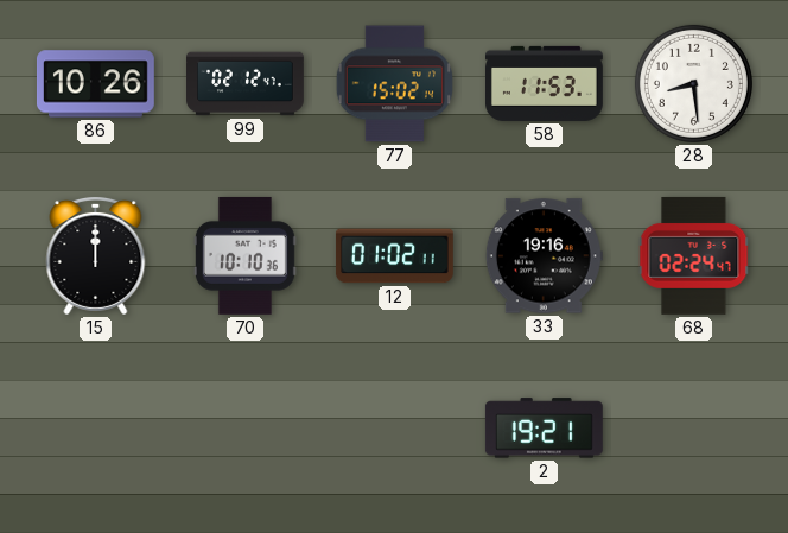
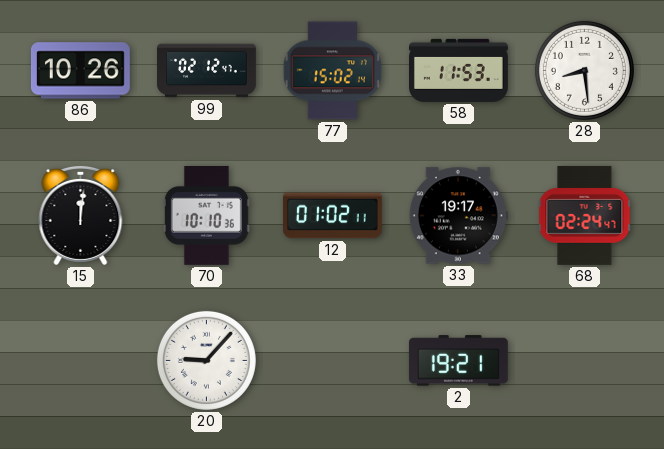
15: 12:00 -> 12:01
33: 19:16 -> 19:17
20: none -> 9:07
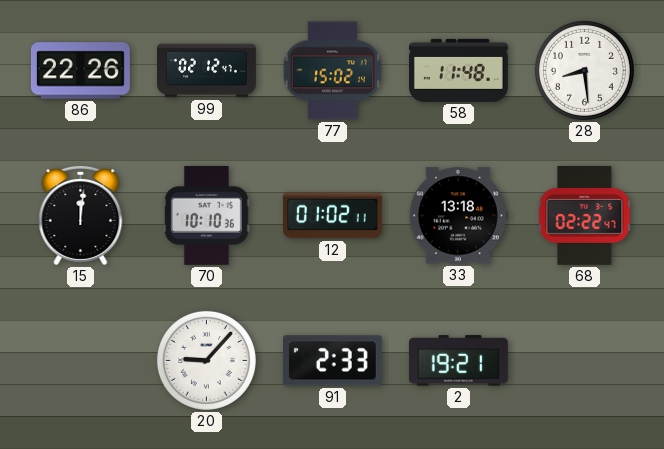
86: 10:26 -> 22:26
58: 11:53 -> 11:48
33: 19:17 -> 13:18
68: 02:24 -> 02:22
91: none -> 2:33
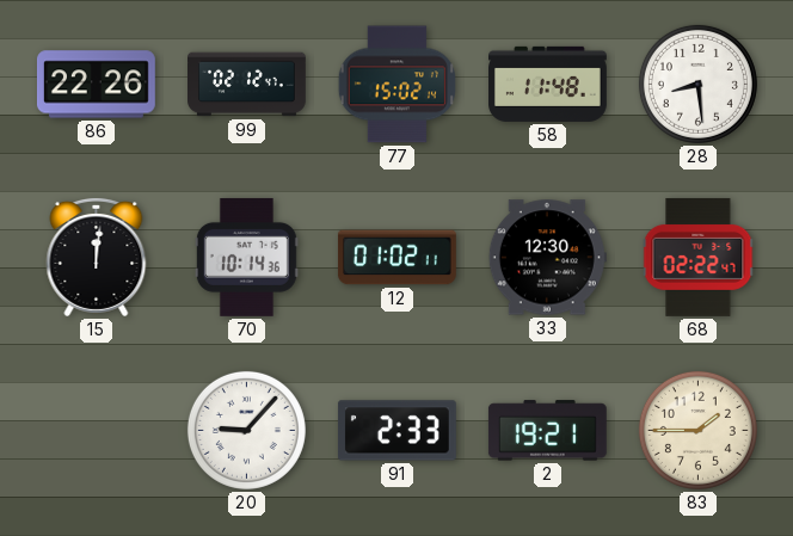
70: 10:10 -> 10:14
33: 13:18 -> 12:30
83: none -> 1:45
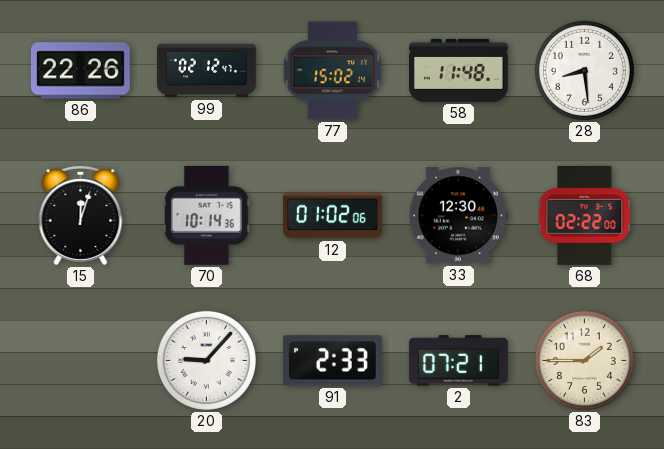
15: 12:01 -> 12:03
12: 01:02:11 -> 01:02:06
68: 02:22:47 -> 02:22:00
2: 19:21 -> 07:21
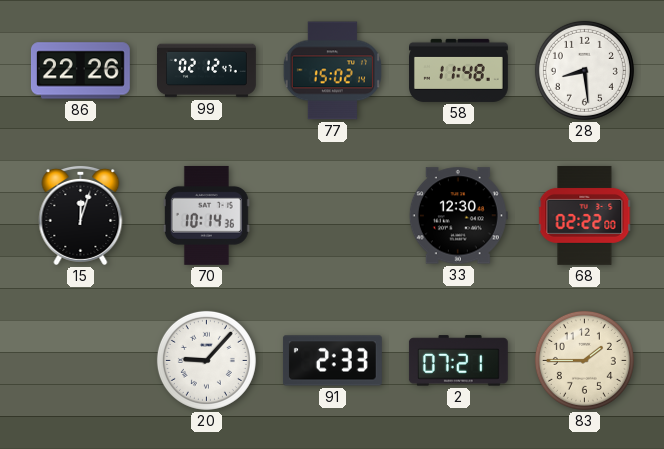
12: 01:02 -> none
